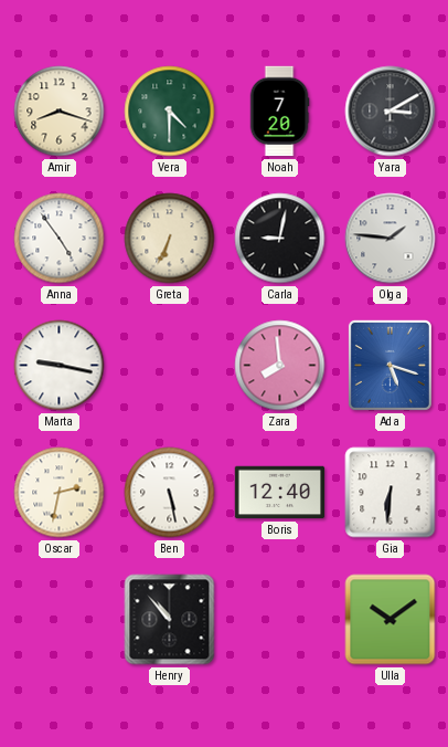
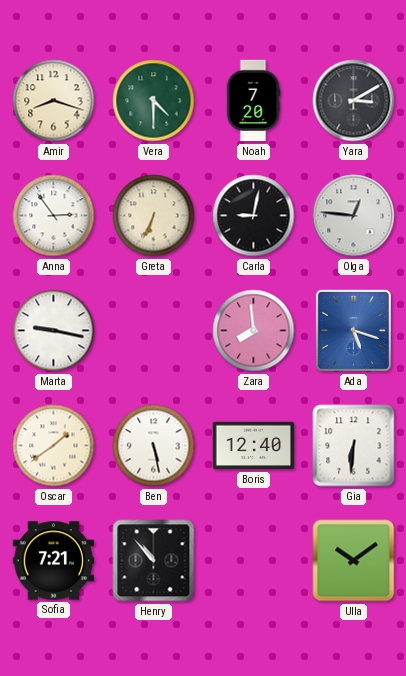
Anna: 4:54 -> 2:54
Olga: 1:46 -> 12:46
Oscar: 2:32 -> 1:39
Sofia: none -> 7:21
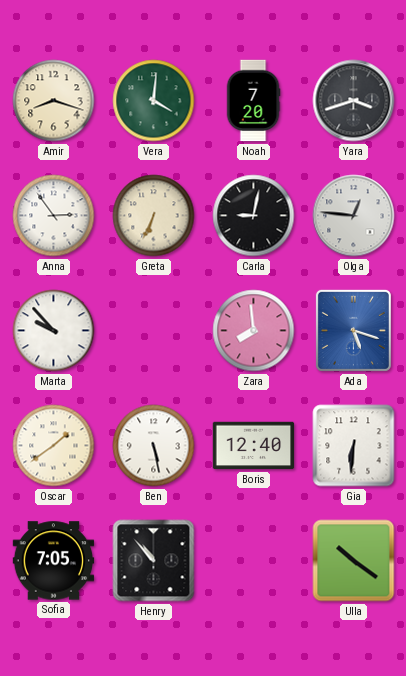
Vera: 4:30 -> 4:01
Yara: 3:10 -> 3:42
Marta: 9:17 -> 9:53
Sofia: 7:21 -> 7:05
Ulla: 10:09 -> 10:21
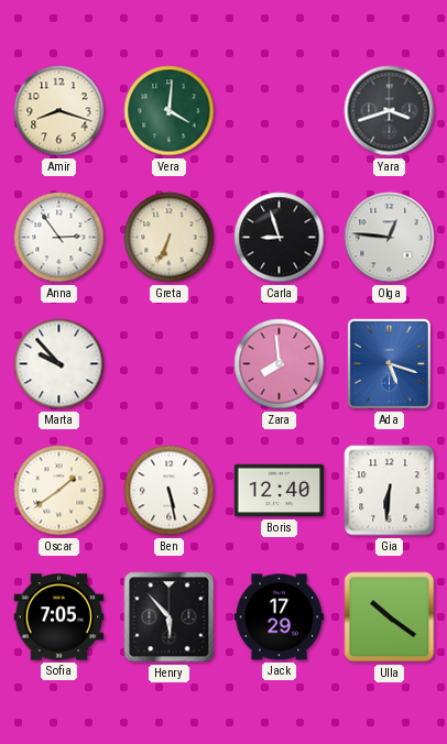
Noah: 7:20 -> none
Carla: 9:02 -> 8:57
Henry: 10:53 -> 5:53
Jack: none -> 17:29
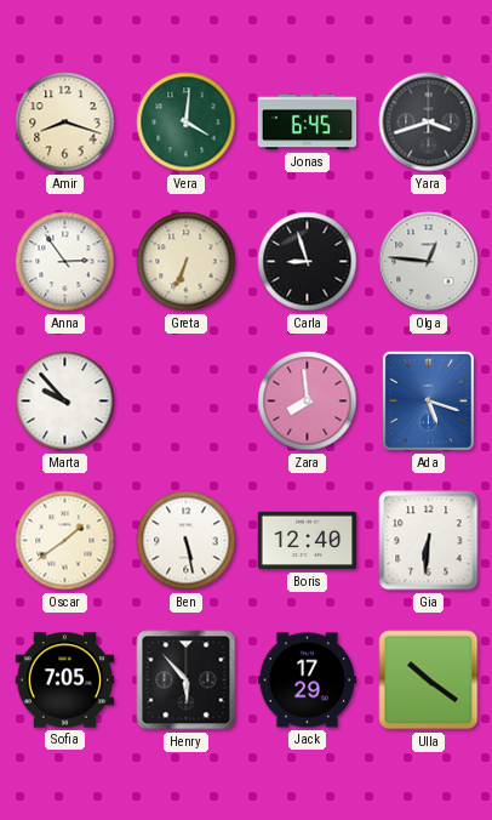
Jonas: none -> 6:45
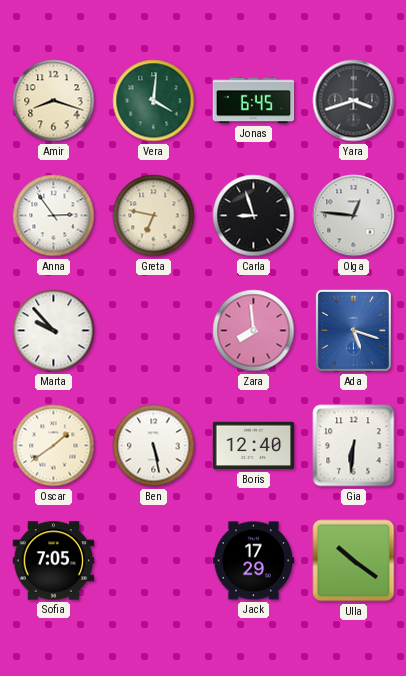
Greta: 6:34 -> 6:47
Henry: 5:53 -> none
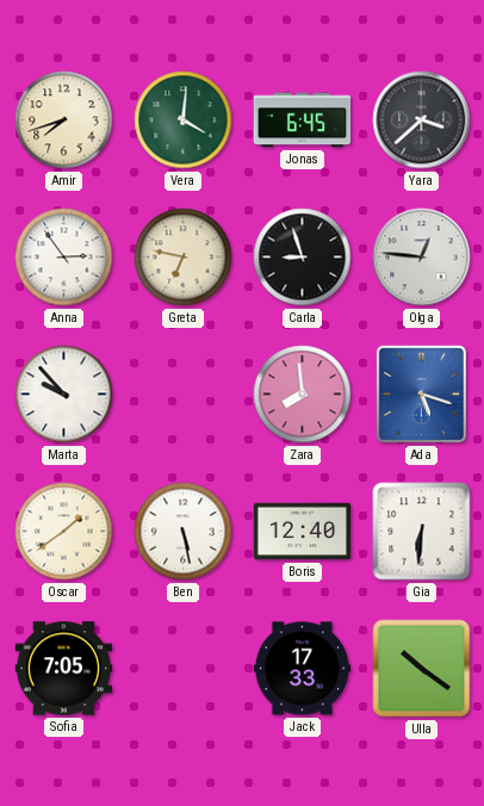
Amir: 8:18 -> 7:42
Yara: 3:42 -> 3:38
Jack: 17:29 -> 17:33
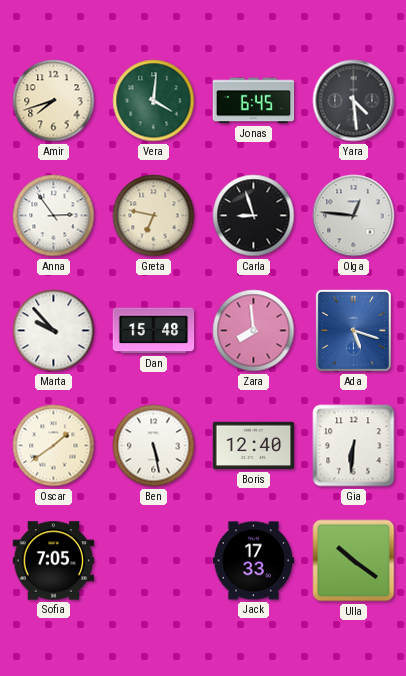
Yara: 3:38 -> 4:29
Dan: none -> 15:48
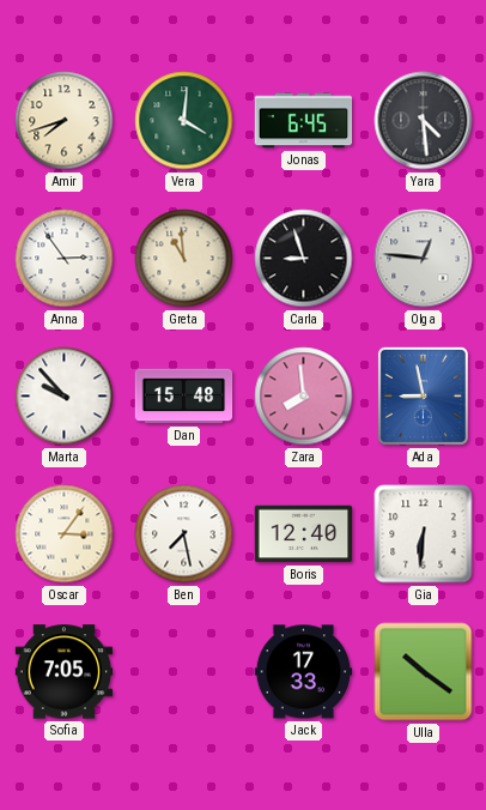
Greta: 6:47 -> 10:59
Ada: 5:18 -> 8:58
Oscar: 1:39 -> 3:06
Ben: 5:28 -> 7:28
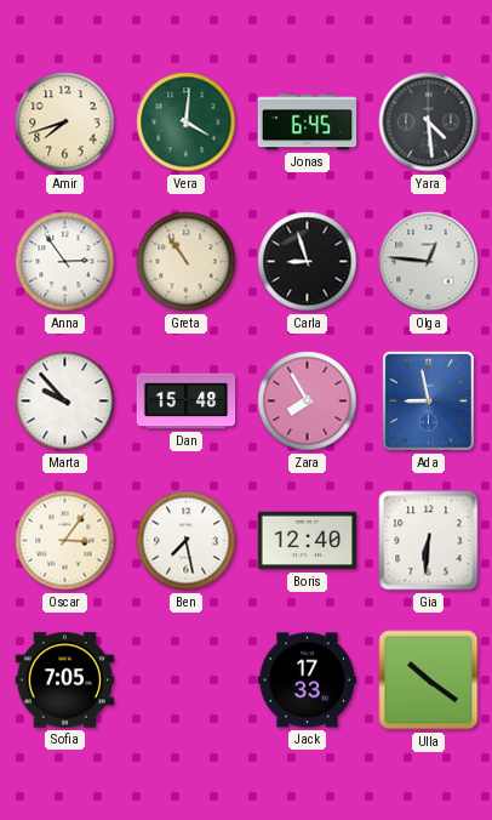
Greta: 10:59 -> 10:54
Zara: 7:59 -> 7:55
